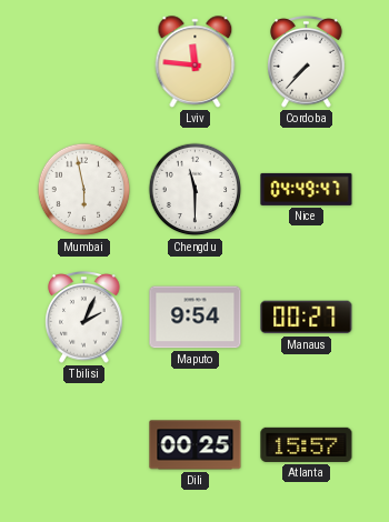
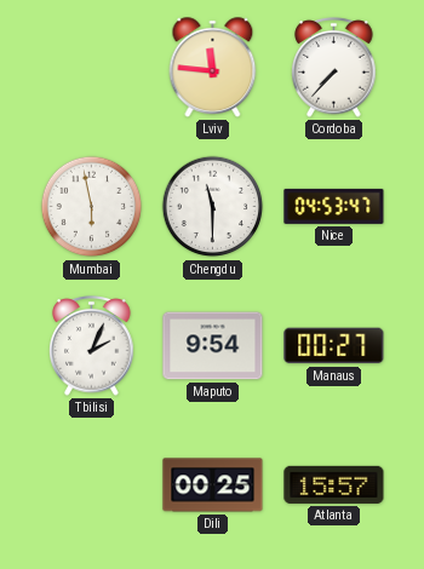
Nice: 04:49 -> 04:53
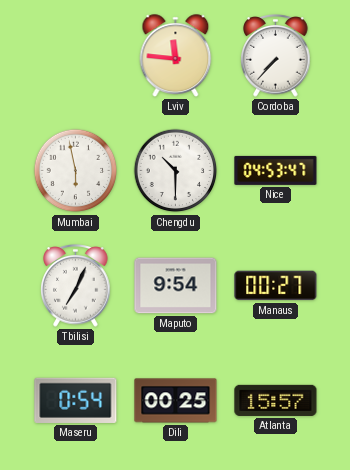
Chengdu: 11:30 -> 10:30
Tbilisi: 2:04 -> 7:04
Maseru: none -> 0:54
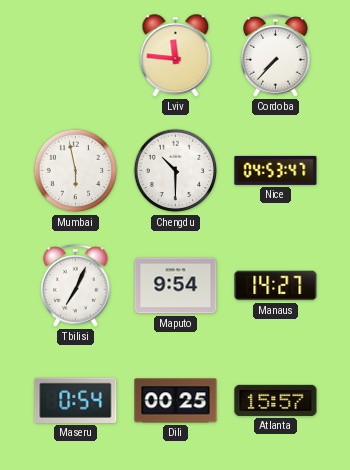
Manaus: 00:27 -> 14:27
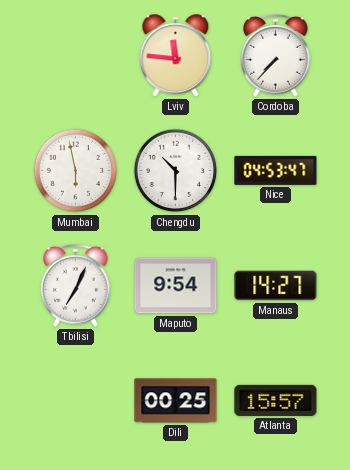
Maseru: 0:54 -> none
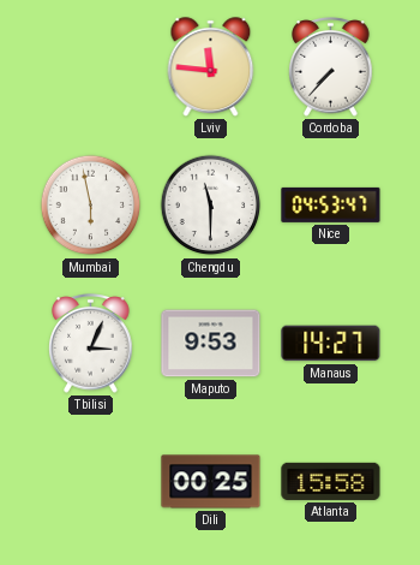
Chengdu: 10:30 -> 11:30
Tbilisi: 7:04 -> 3:04
Maputo: 9:54 -> 9:53
Atlanta: 15:57 -> 15:58
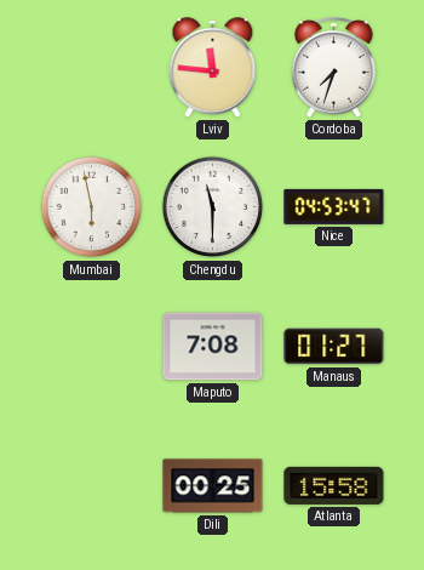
Cordoba: 7:37 -> 7:33
Tbilisi: 3:04 -> none
Maputo: 9:53 -> 7:08
Manaus: 14:27 -> 01:27
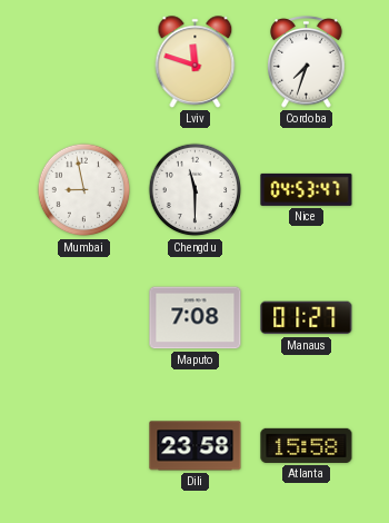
Lviv: 11:46 -> 11:48
Mumbai: 5:58 -> 8:58
Dili: 00:25 -> 23:58
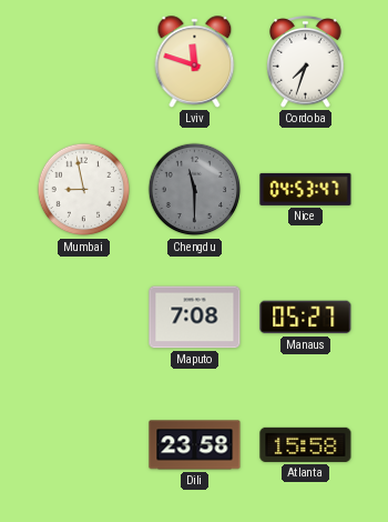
Chengdu dial: white -> grey
Manaus: 01:27 -> 05:27
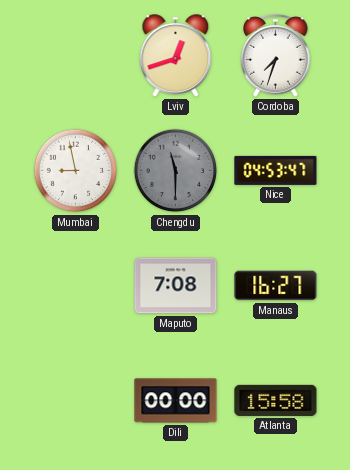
Lviv: 11:48 -> 12:42
Manaus: 05:27 -> 16:27
Dili: 23:58 -> 00:00
